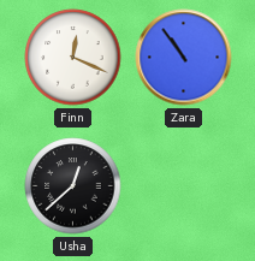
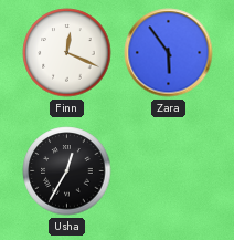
Zara: 10:54 -> 5:54
Usha: 12:38 -> 12:35
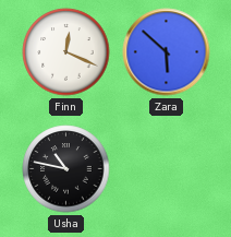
Zara: 5:54 -> 5:52
Usha: 12:35 -> 10:47
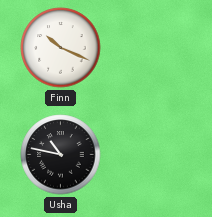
Finn: 12:19 -> 10:19
Zara: 5:52 -> none
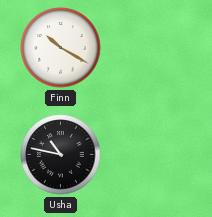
Finn: 10:19 -> 10:20
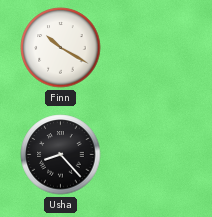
Usha: 10:47 -> 8:23
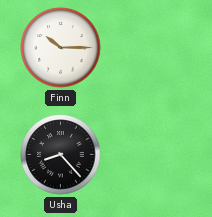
Finn: 10:20 -> 10:15
